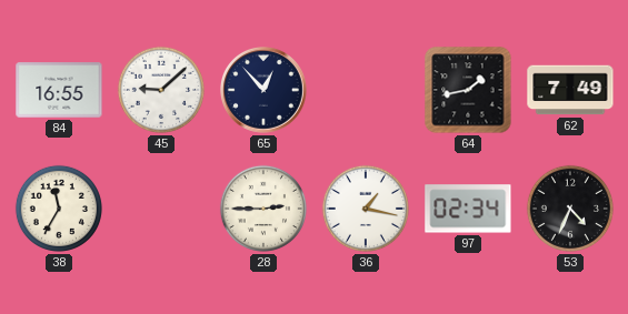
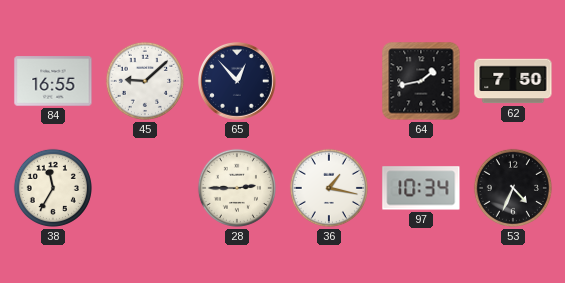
62: 7:49 -> 7:50
97: 02:34 -> 10:34
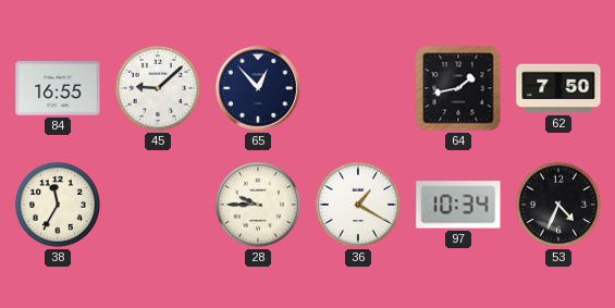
28: 2:45 -> 9:45
36: 1:17 -> 1:20
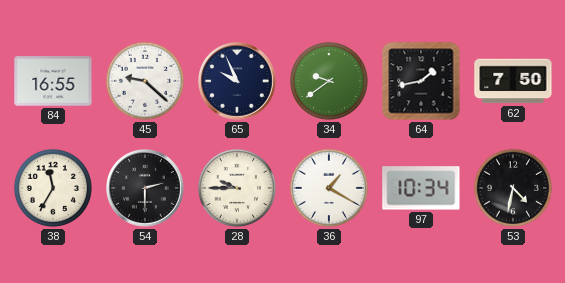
45: 9:08 -> 9:22
65: 12:53 -> 9:56
34: none -> 9:39
54: none -> 2:30
53: 4:34 -> 4:32
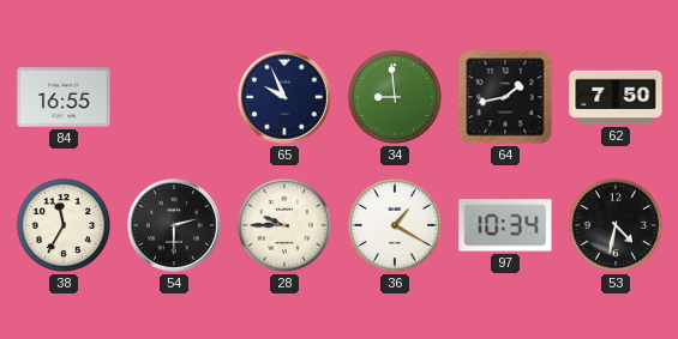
45: 9:22 -> none
34: 9:39 -> 8:59
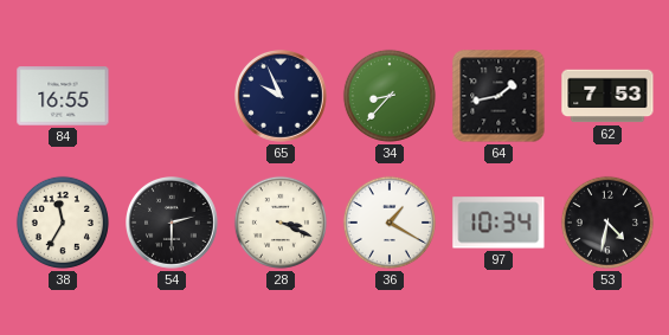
34: 8:59 -> 8:37
62: 7:50 -> 7:53
28: 9:45 -> 3:19
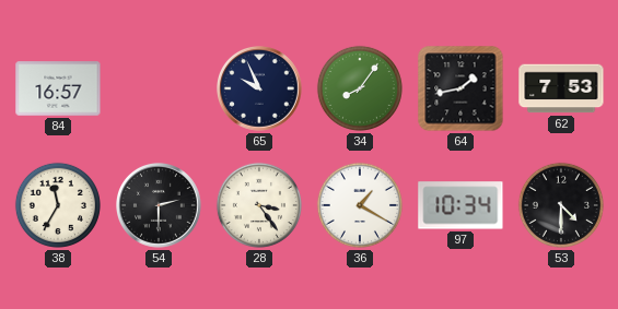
84: 16:55 -> 16:57
34: 8:37 -> 8:06
28: 3:19 -> 3:24
53: 4:32 -> 4:30
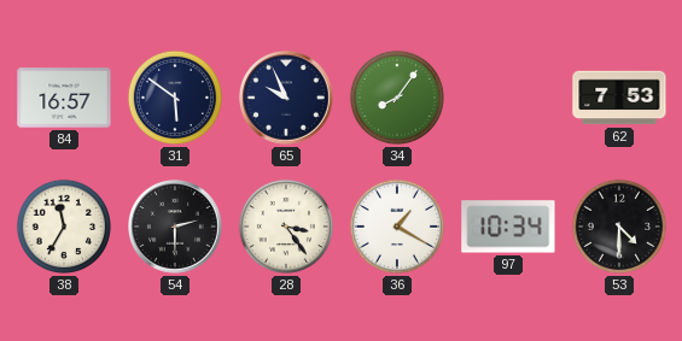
31: none -> 5:51
64: 1:43 -> none
